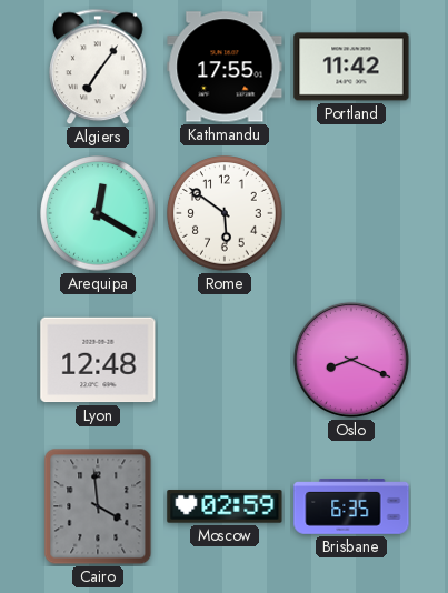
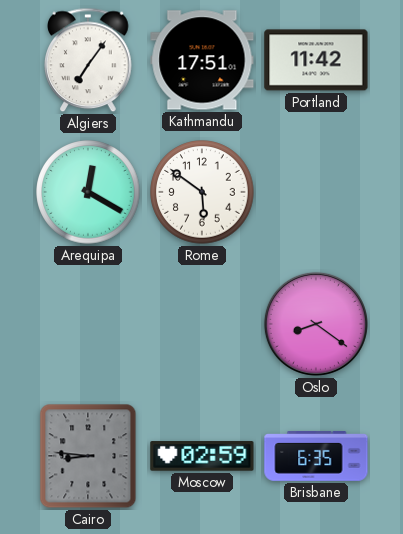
Kathmandu: 17:55 -> 17:51
Lyon: 12:48 -> none
Oslo: 8:19 -> 8:21
Cairo: 3:59 -> 8:46
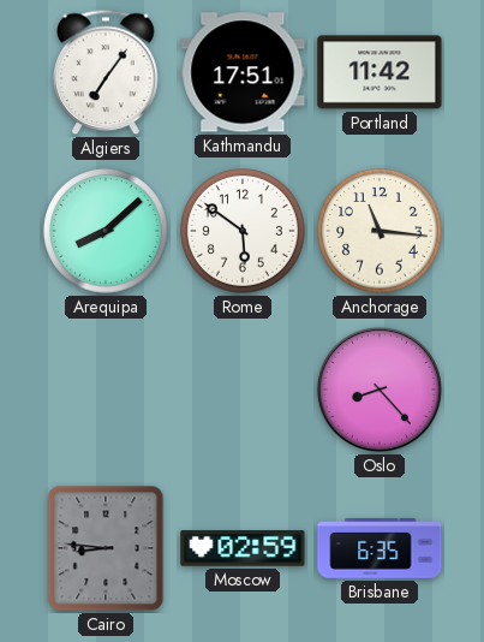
Arequipa: 12:20 -> 8:08
Anchorage: none -> 11:16
Oslo: 8:21 -> 8:23
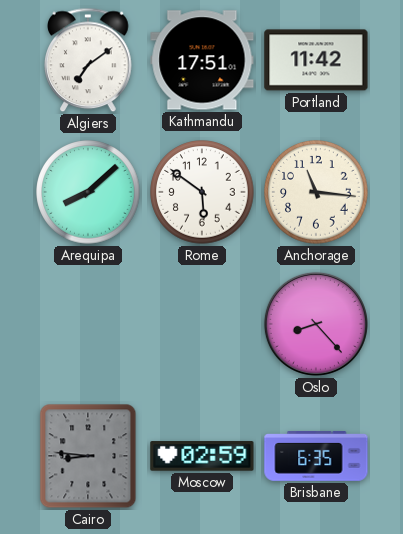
Algiers: 7:06 -> 7:09
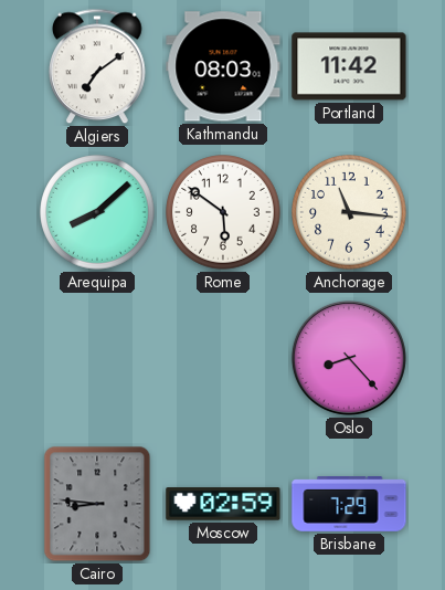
Kathmandu: 17:51 -> 08:03
Brisbane: 6:35 -> 7:29
